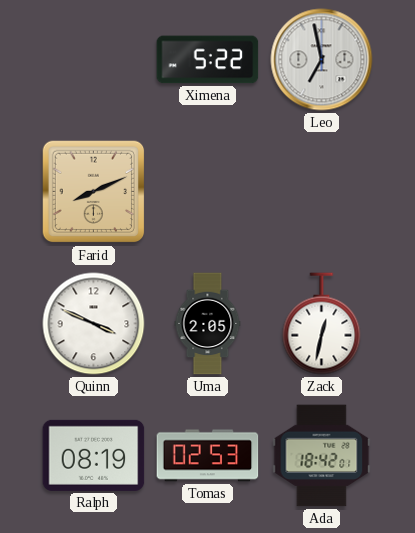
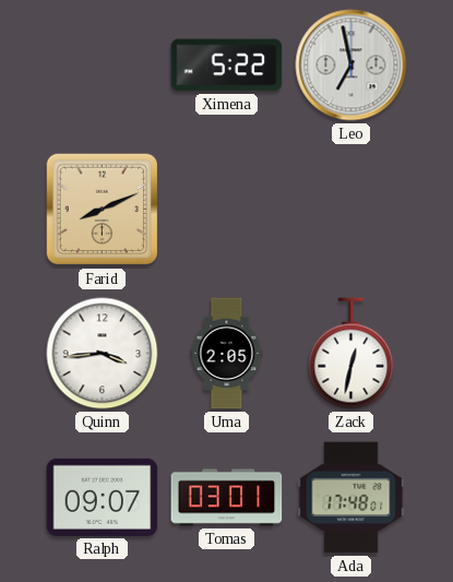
Quinn: 3:49 -> 3:44
Ralph: 08:19 -> 09:07
Tomas: 02:53 -> 03:01
Ada: 18:42 -> 17:48
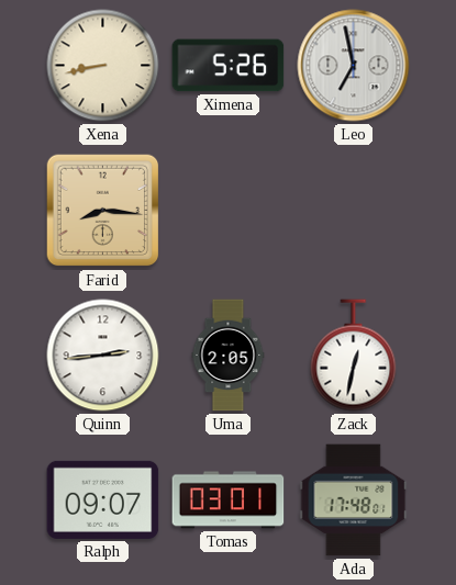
Xena: none -> 8:43
Ximena: 5:22 -> 5:26
Farid: 8:11 -> 8:16
Quinn: 3:44 -> 2:44
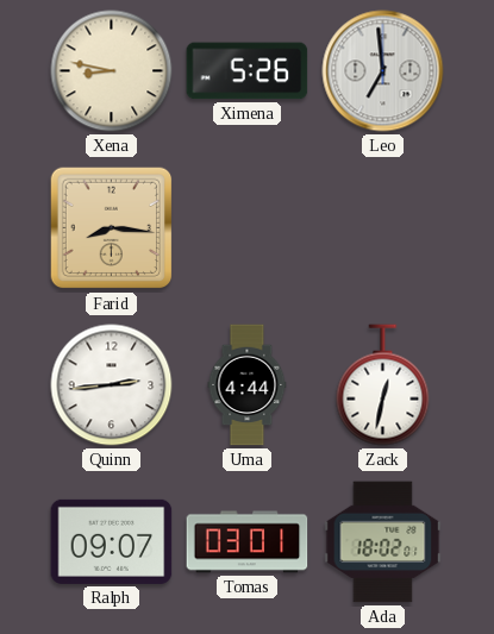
Xena: 8:43 -> 8:47
Leo: 6:58 -> 6:59
Uma: 2:05 -> 4:44
Ada: 17:48 -> 18:02
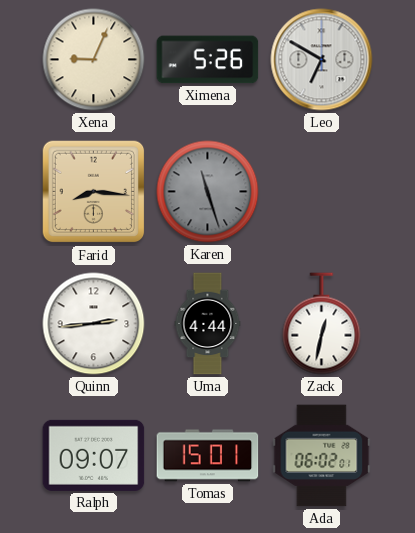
Xena: 8:47 -> 9:04
Leo: 6:59 -> 6:50
Karen: none -> 11:27
Tomas: 03:01 -> 15:01
Ada: 18:02 -> 06:02
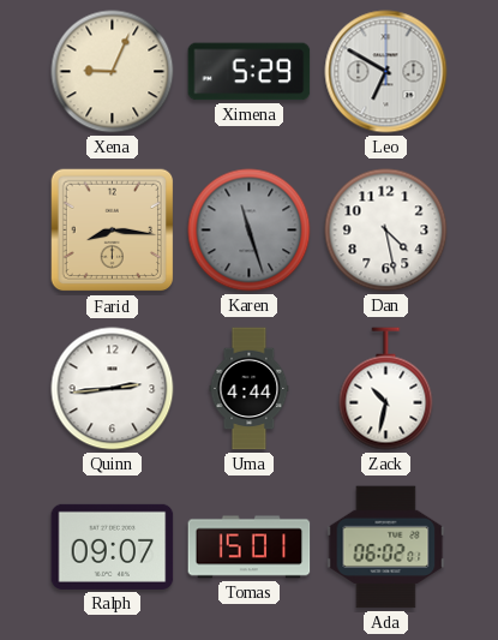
Ximena: 5:26 -> 5:29
Dan: none -> 4:28
Zack: 12:32 -> 10:32
